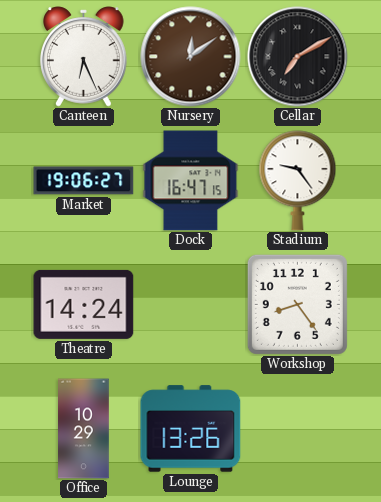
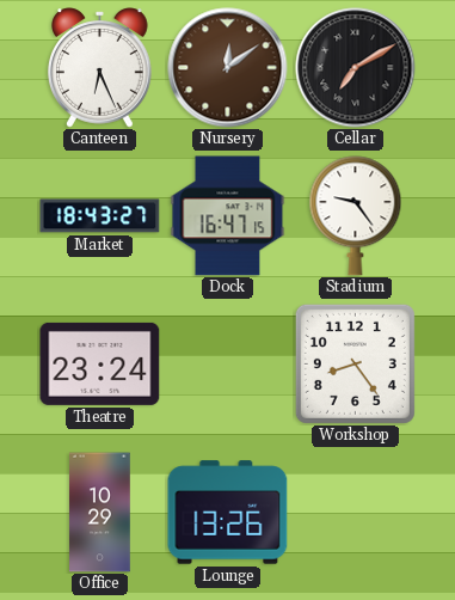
Market: 19:06 -> 18:43
Theatre: 14:24 -> 23:24
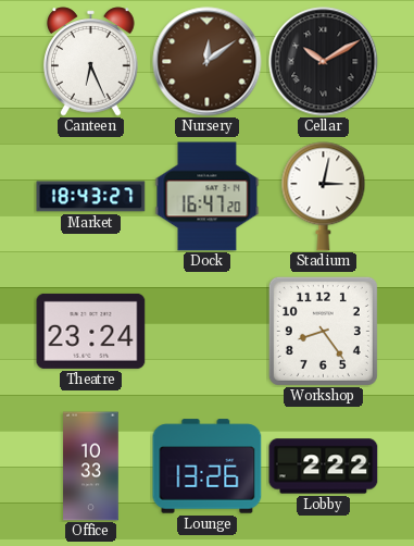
Cellar: 7:10 -> 10:10
Dock: 16:47:15 -> 16:47:20
Stadium: 9:24 -> 3:02
Office: 10:29 -> 10:33
Lobby: none -> 2:22
